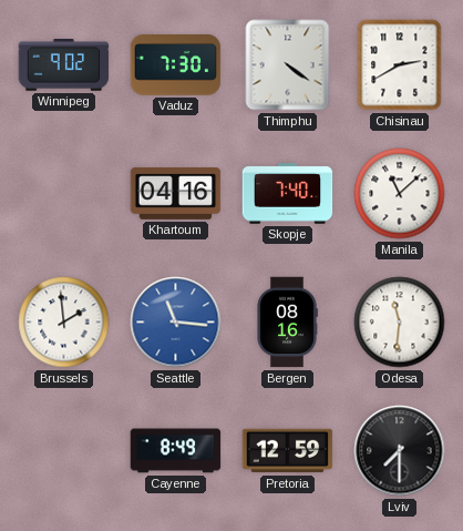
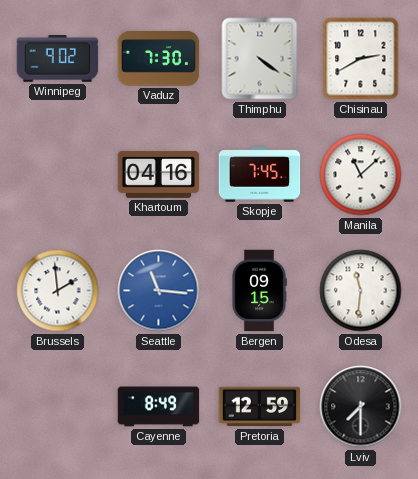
Skopje: 7:40 -> 7:45
Bergen: 08:16 -> 09:15
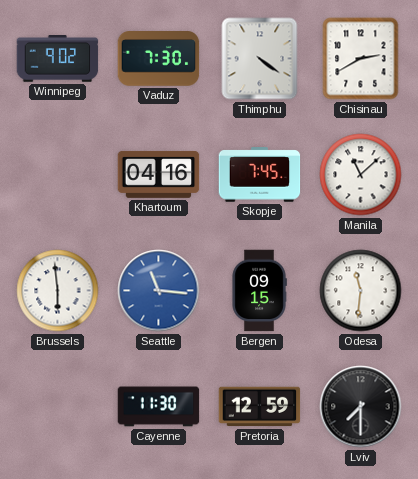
Brussels: 1:59 -> 5:59
Cayenne: 8:49 -> 11:30
